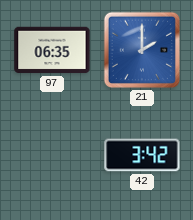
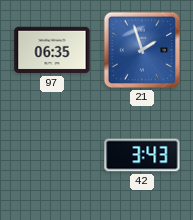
21: 2:00 -> 1:57
42: 3:42 -> 3:43
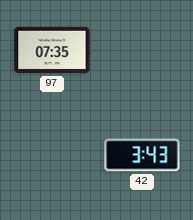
97: 06:35 -> 07:35
21: 1:57 -> none
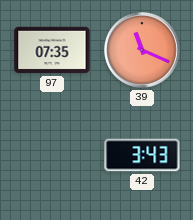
39: none -> 11:19
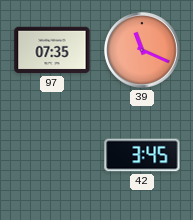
42: 3:43 -> 3:45
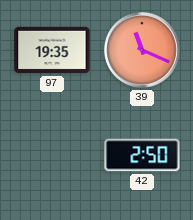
97: 07:35 -> 19:35
42: 3:45 -> 2:50
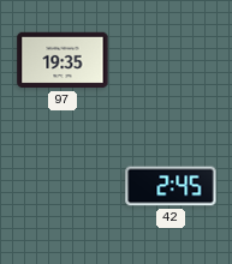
39: 11:19 -> none
42: 2:50 -> 2:45
